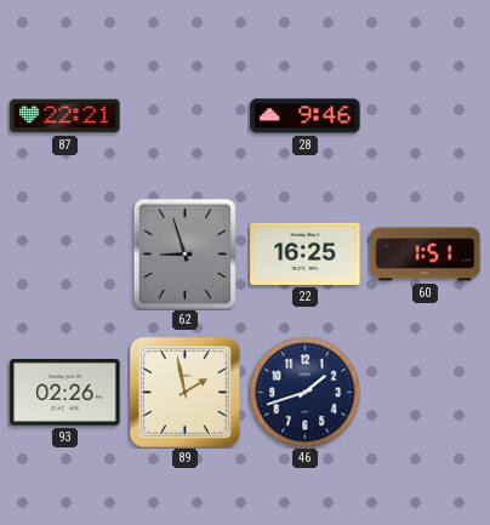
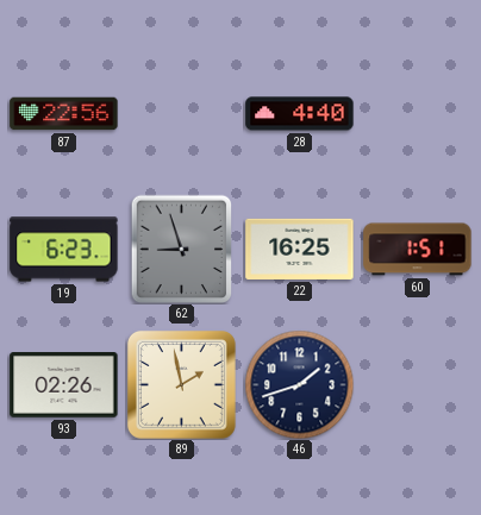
87: 22:21 -> 22:56
28: 9:46 -> 4:40
19: none -> 6:23
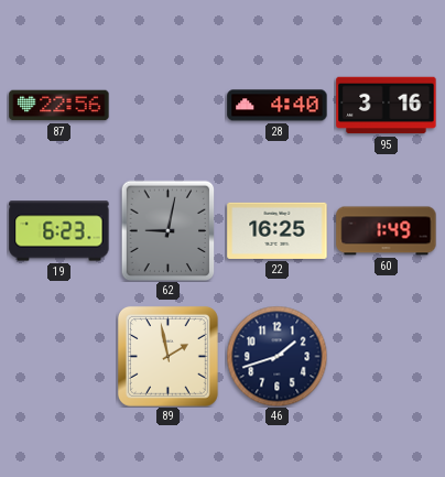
95: none -> 3:16
62: 8:57 -> 9:02
60: 1:51 -> 1:49
93: 02:26 -> none
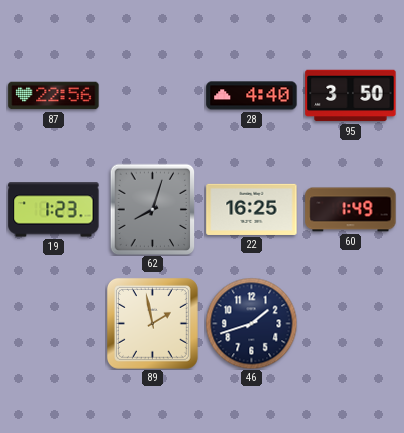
95: 3:16 -> 3:50
19: 6:23 -> 1:23
62: 9:02 -> 8:03
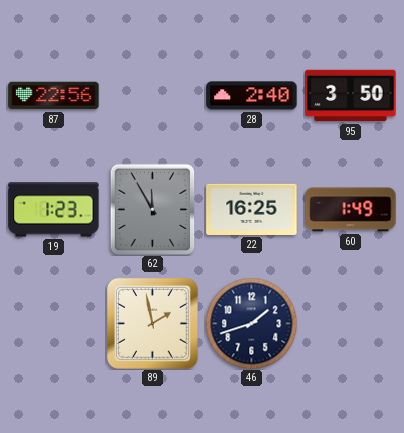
28: 4:40 -> 2:40
62: 8:03 -> 11:55
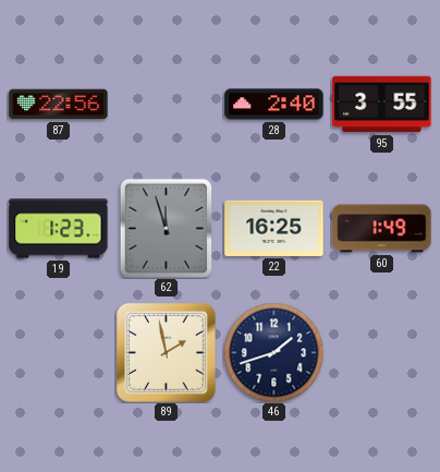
95: 3:50 -> 3:55
62: 11:55 -> 11:57
